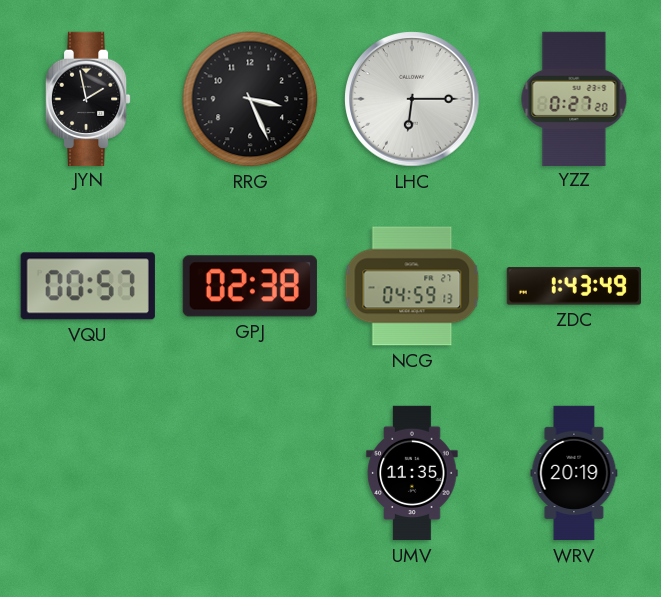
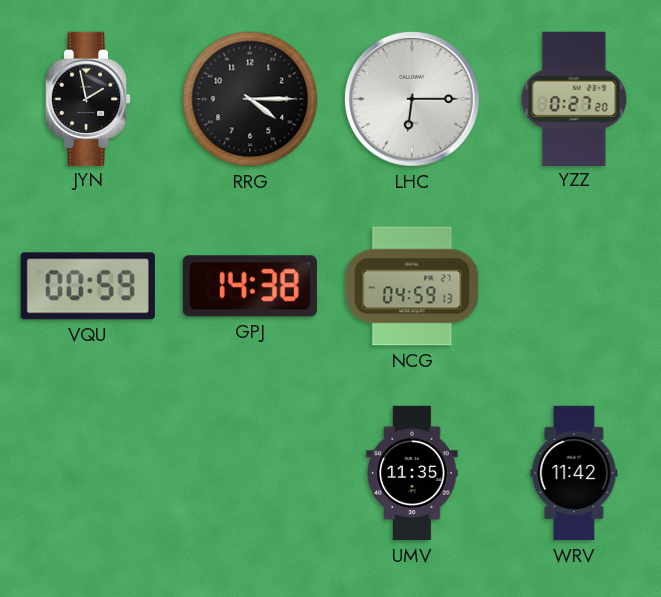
RRG: 3:26 -> 4:15
VQU: 00:57 -> 00:59
GPJ: 02:38 -> 14:38
ZDC: 1:43 -> none
WRV: 20:19 -> 11:42
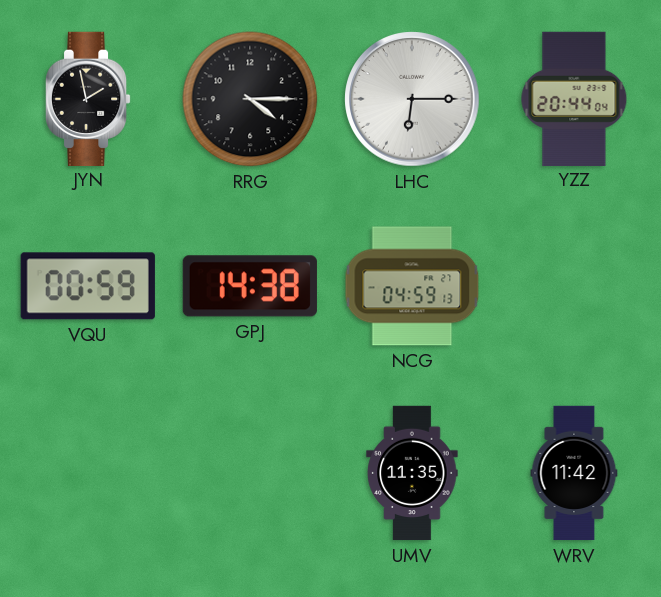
YZZ: 0:27 -> 20:44
